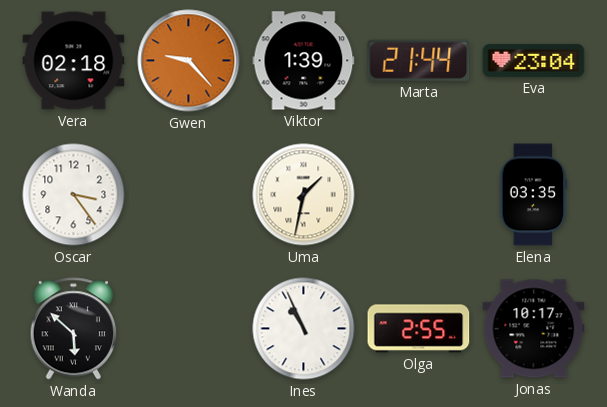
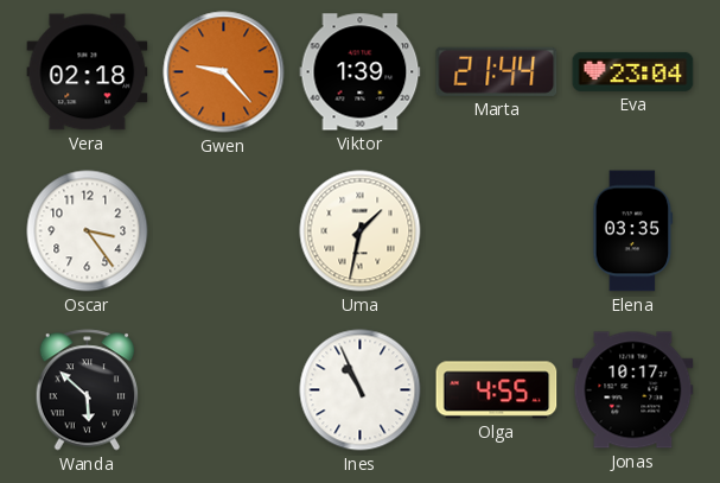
Olga: 2:55 -> 4:55
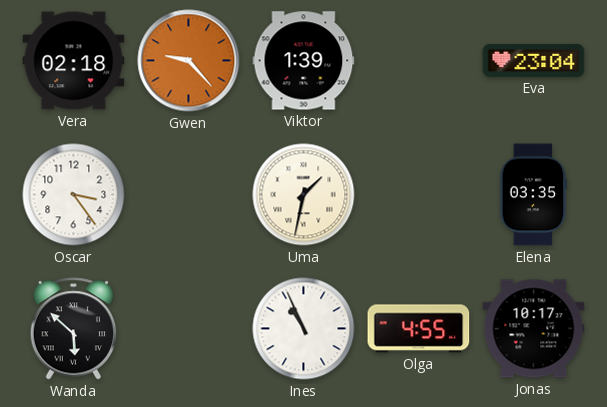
Marta: 21:44 -> none
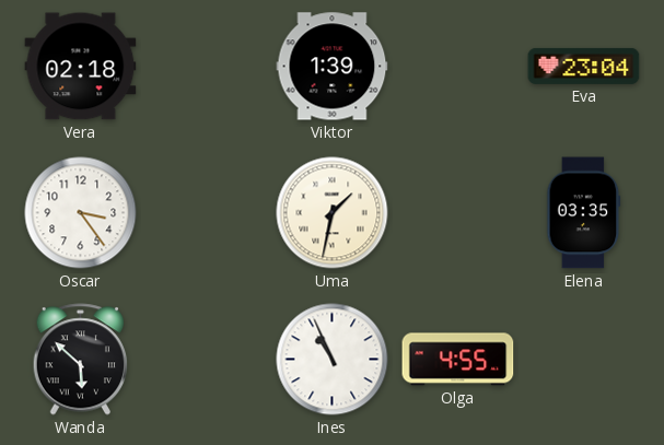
Gwen: 9:23 -> none
Jonas: 10:17 -> none
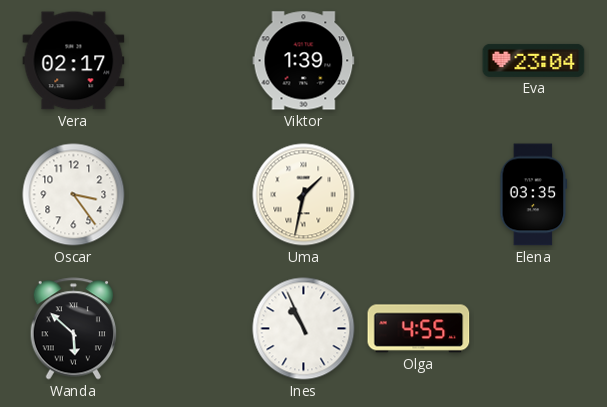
Vera: 02:18 -> 02:17
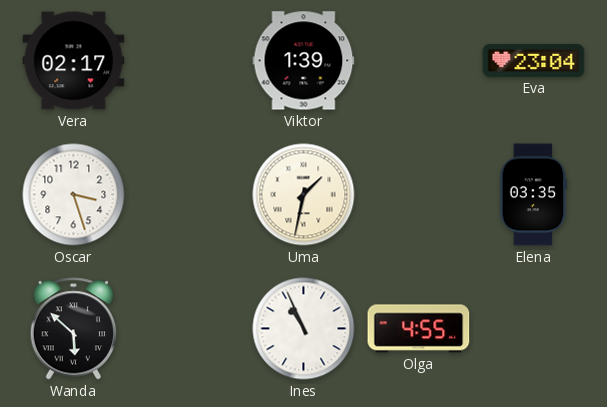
Oscar: 3:24 -> 3:27
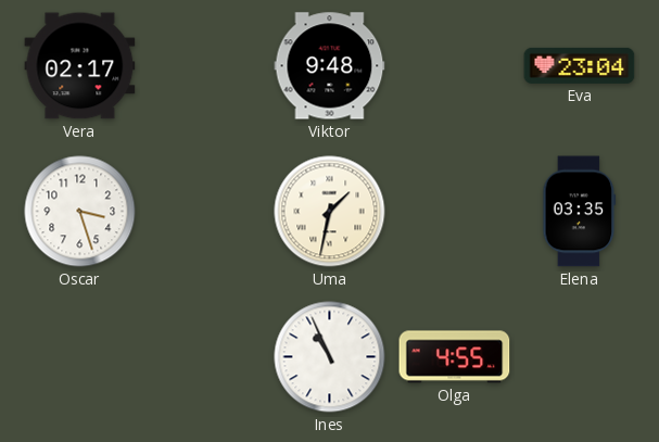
Viktor: 1:39 -> 9:48
Wanda: 5:52 -> none
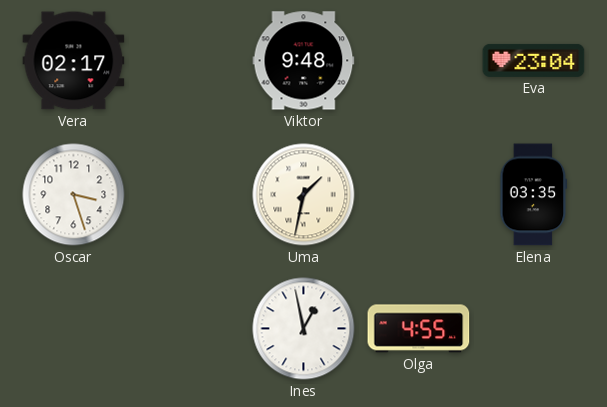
Ines: 10:56 -> 12:58
